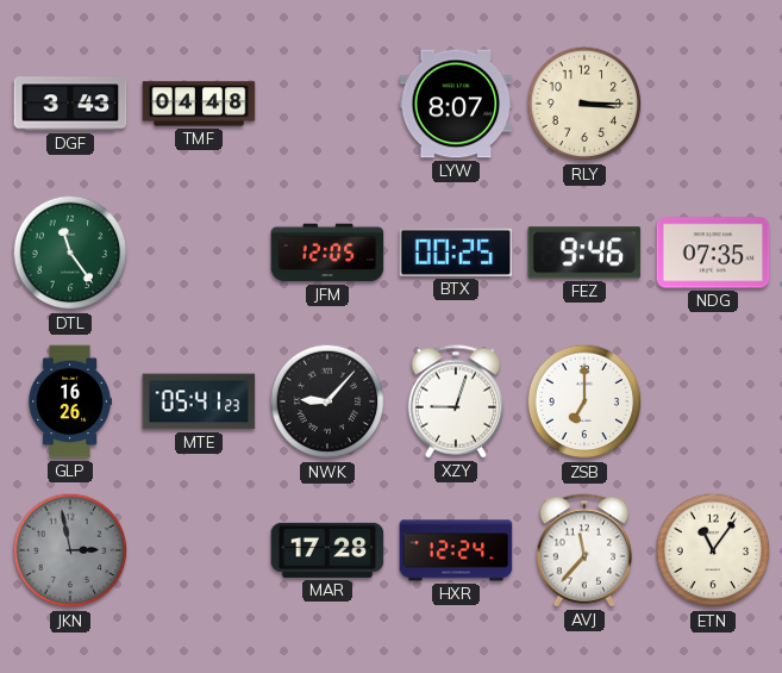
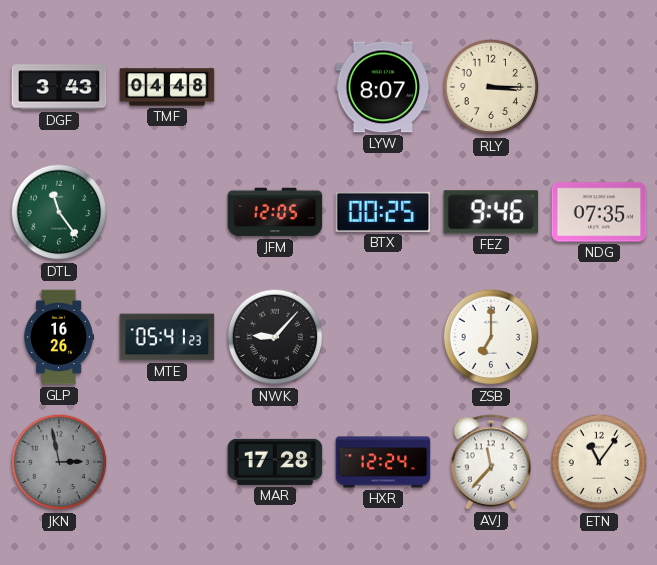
XZY: 9:03 -> none
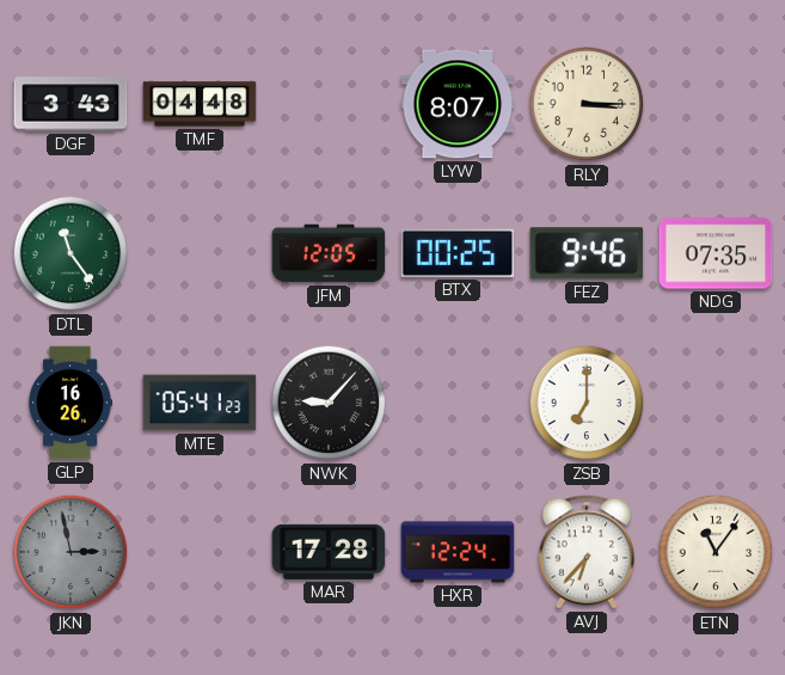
AVJ: 11:37 -> 6:37
